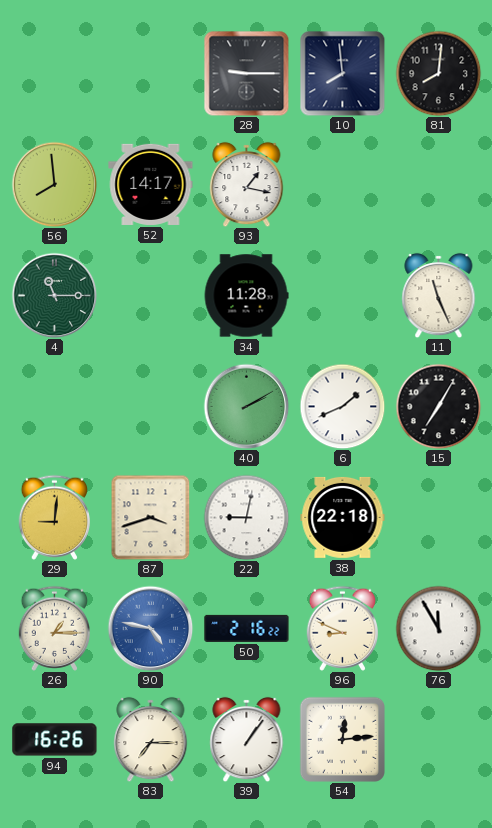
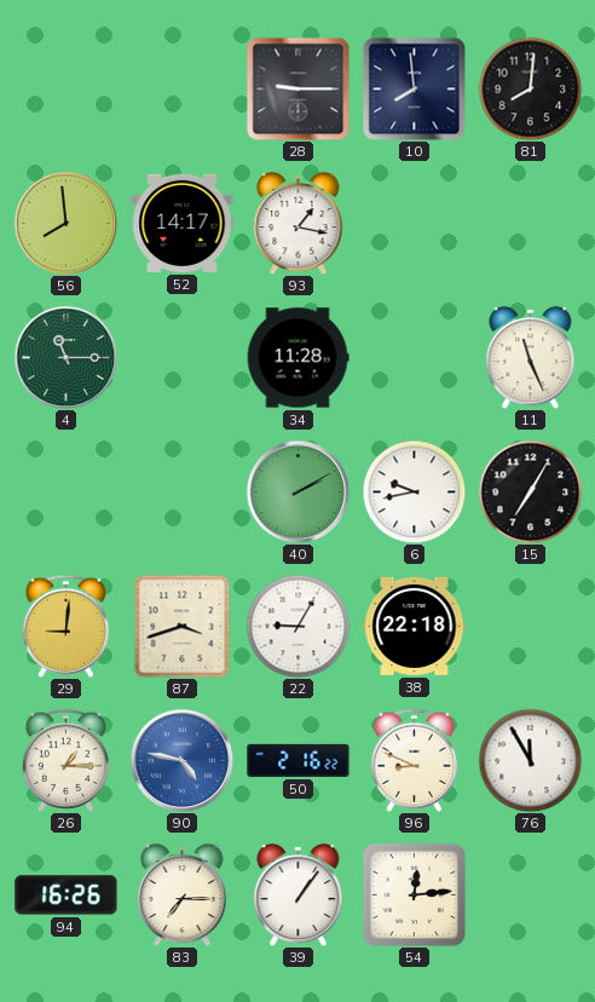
6: 1:41 -> 9:43
22: 9:02 -> 9:05
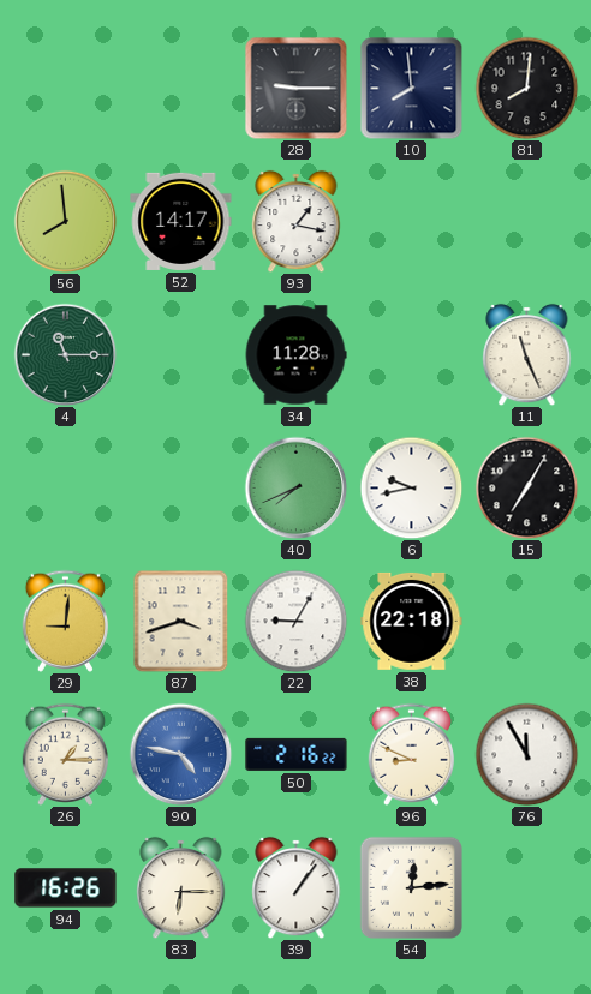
40: 2:10 -> 7:41
83: 7:15 -> 6:15
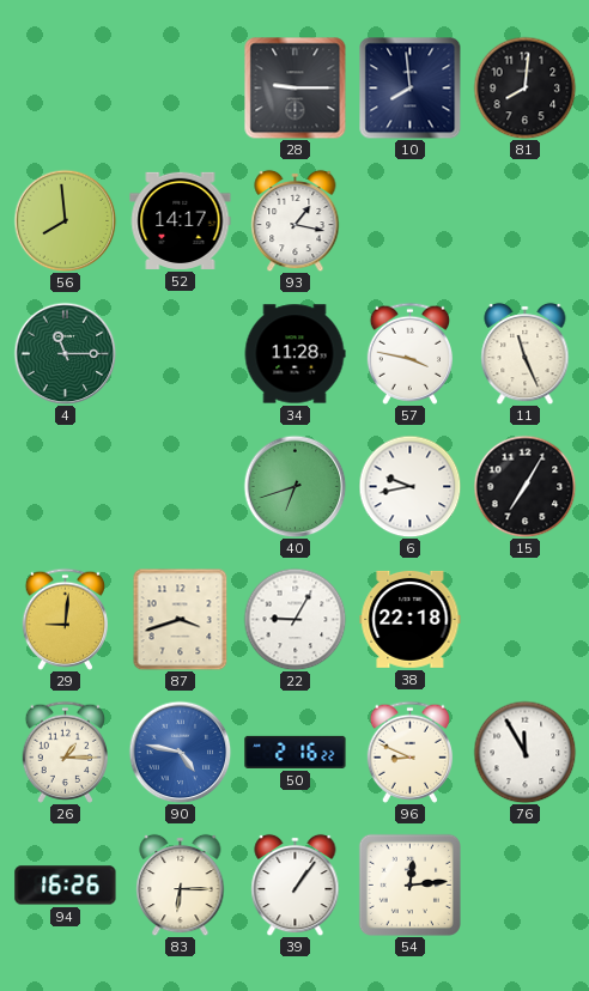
57: none -> 3:47
40: 7:41 -> 6:42
